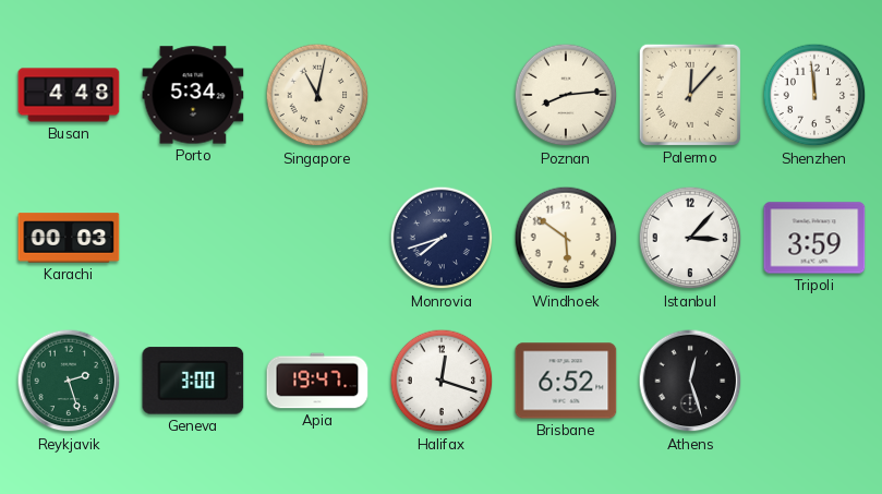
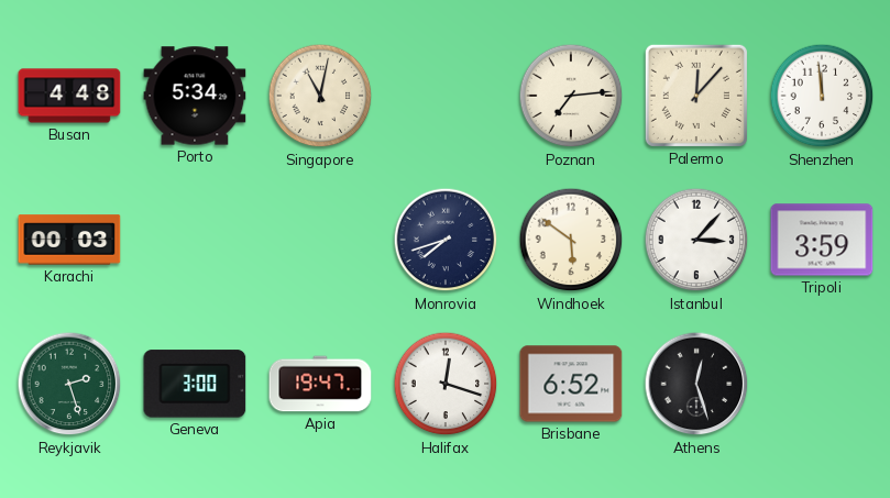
Poznan: 8:14 -> 7:14
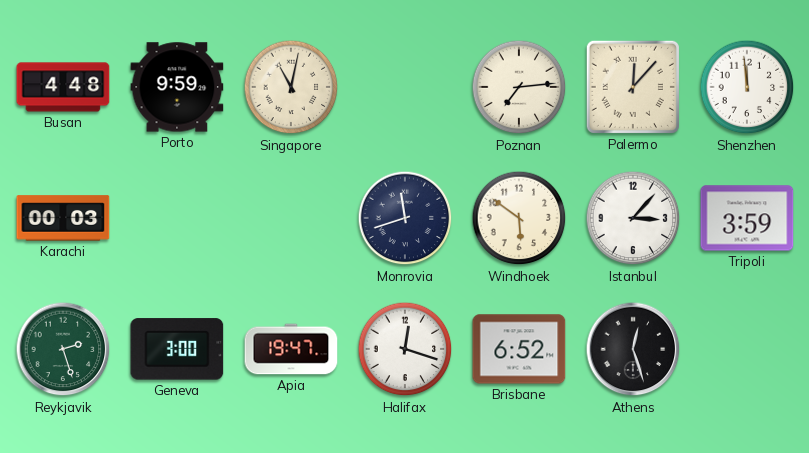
Porto: 5:34 -> 9:59
Monrovia: 7:42 -> 11:42
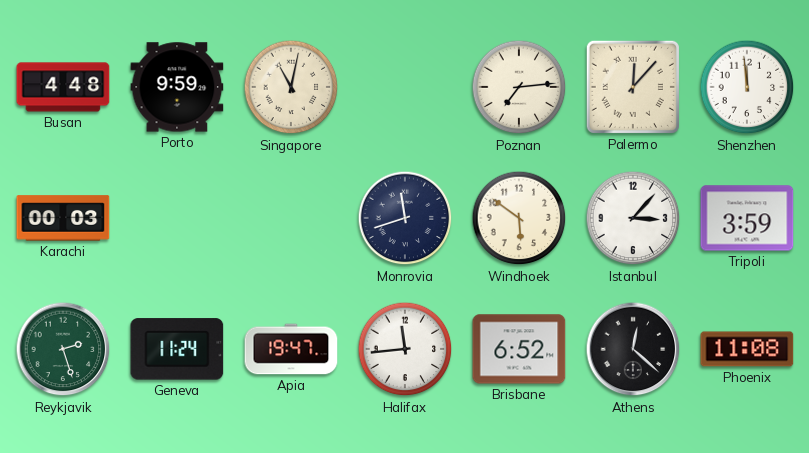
Geneva: 3:00 -> 11:24
Halifax: 12:18 -> 11:44
Athens: 12:27 -> 12:22
Phoenix: none -> 11:08
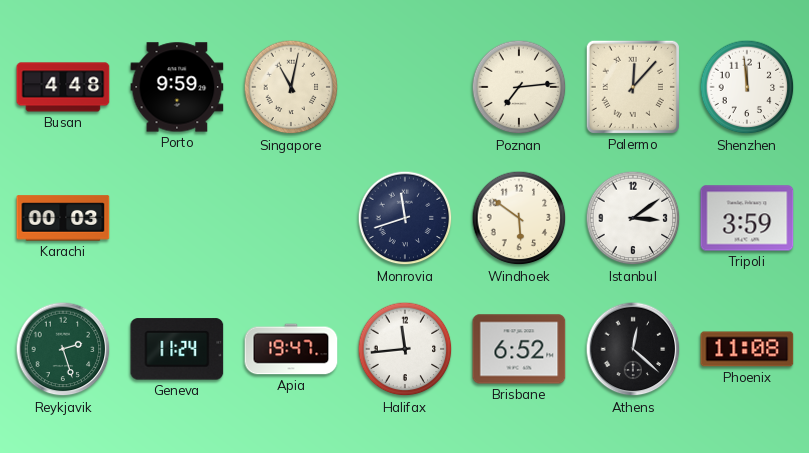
Istanbul: 3:07 -> 3:09
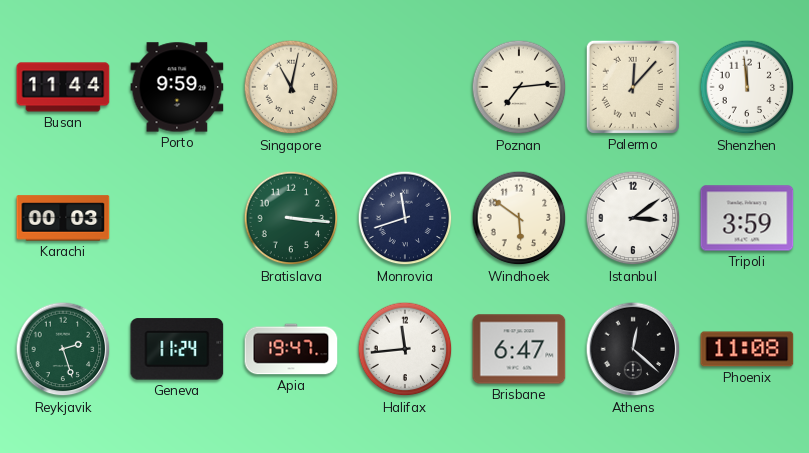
Busan: 4:48 -> 11:44
Bratislava: none -> 3:16
Brisbane: 6:52 -> 6:47
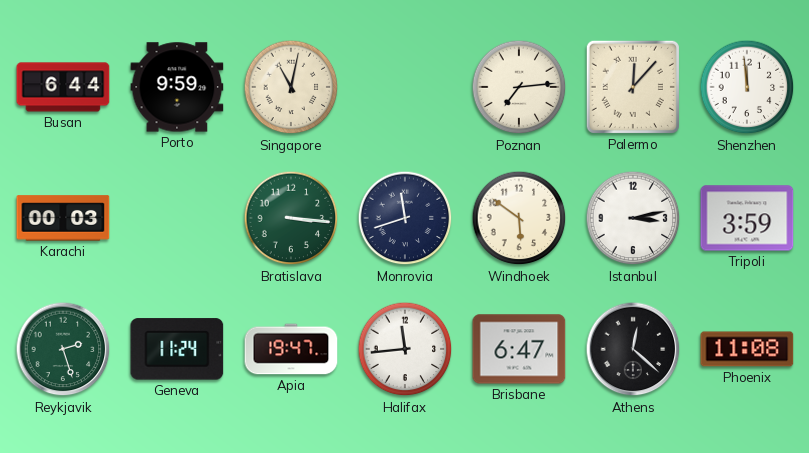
Busan: 11:44 -> 6:44
Istanbul: 3:09 -> 3:13
